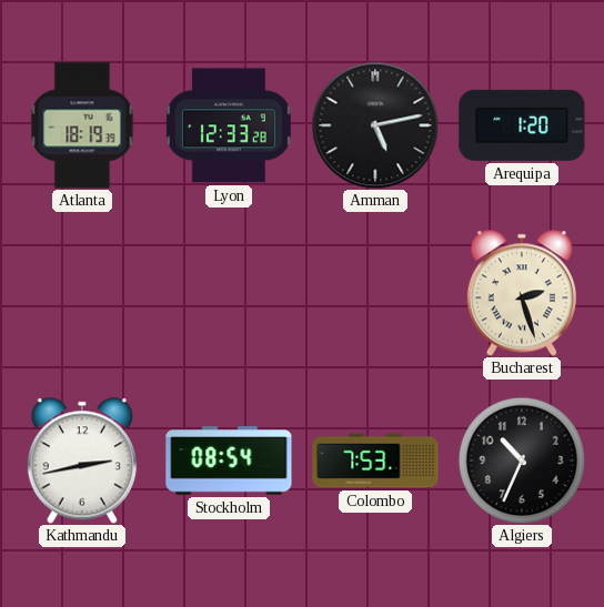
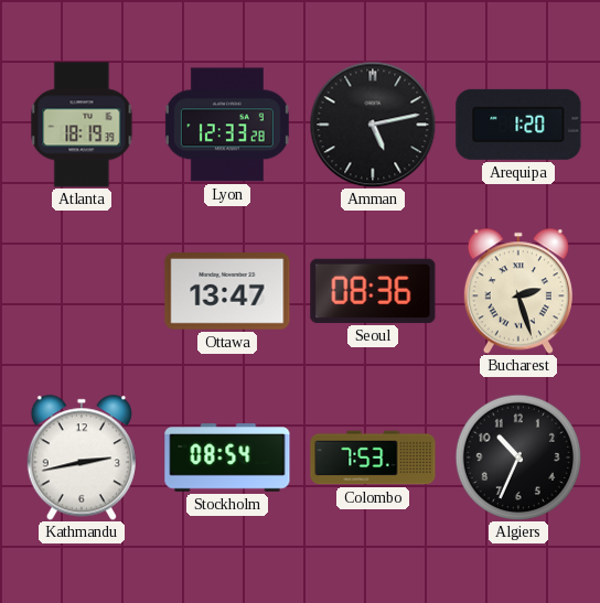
Ottawa: none -> 13:47
Seoul: none -> 08:36
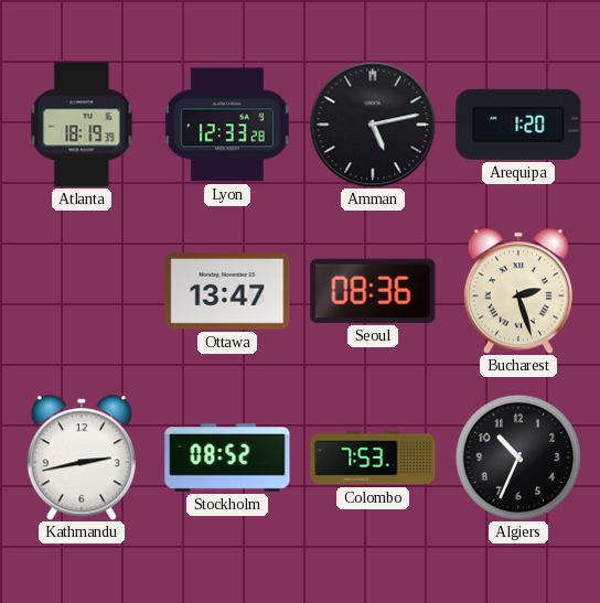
Stockholm: 08:54 -> 08:52
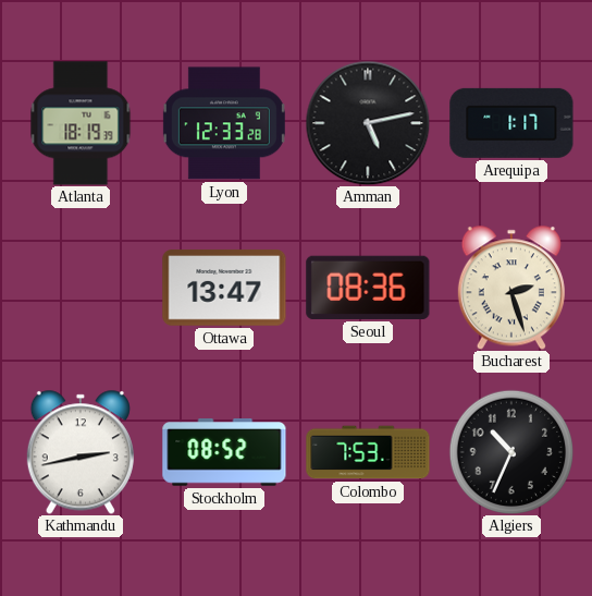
Arequipa: 1:20 -> 1:17
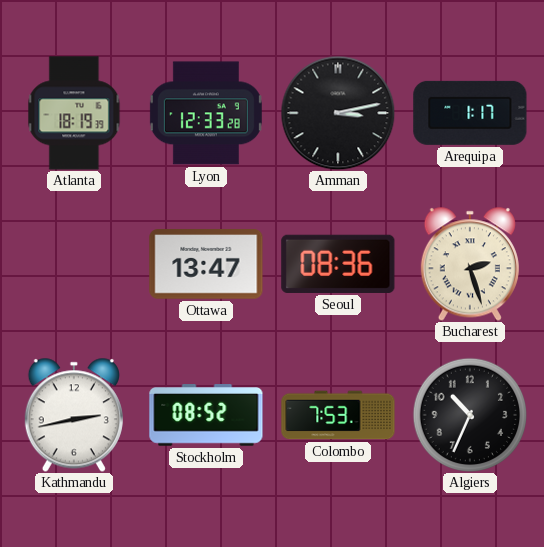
Amman: 5:13 -> 3:13
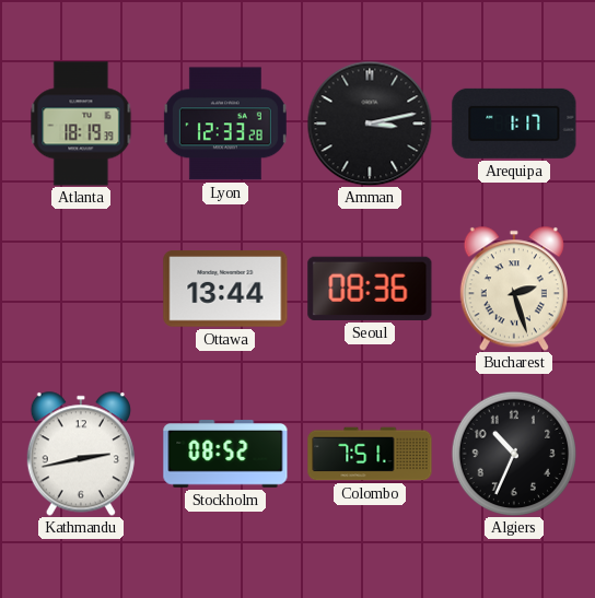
Ottawa: 13:47 -> 13:44
Colombo: 7:53 -> 7:51
